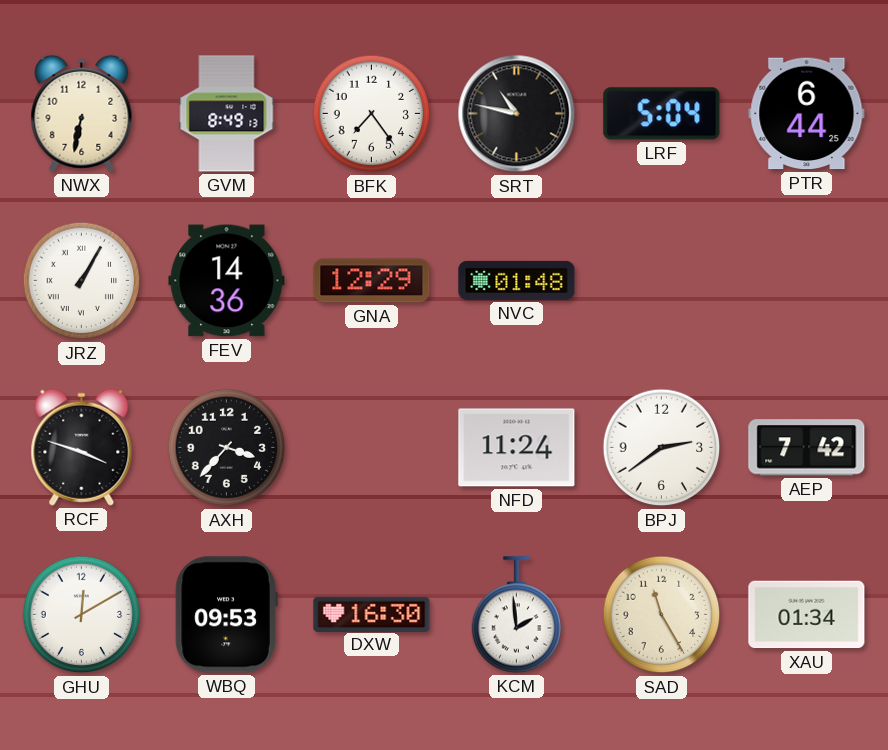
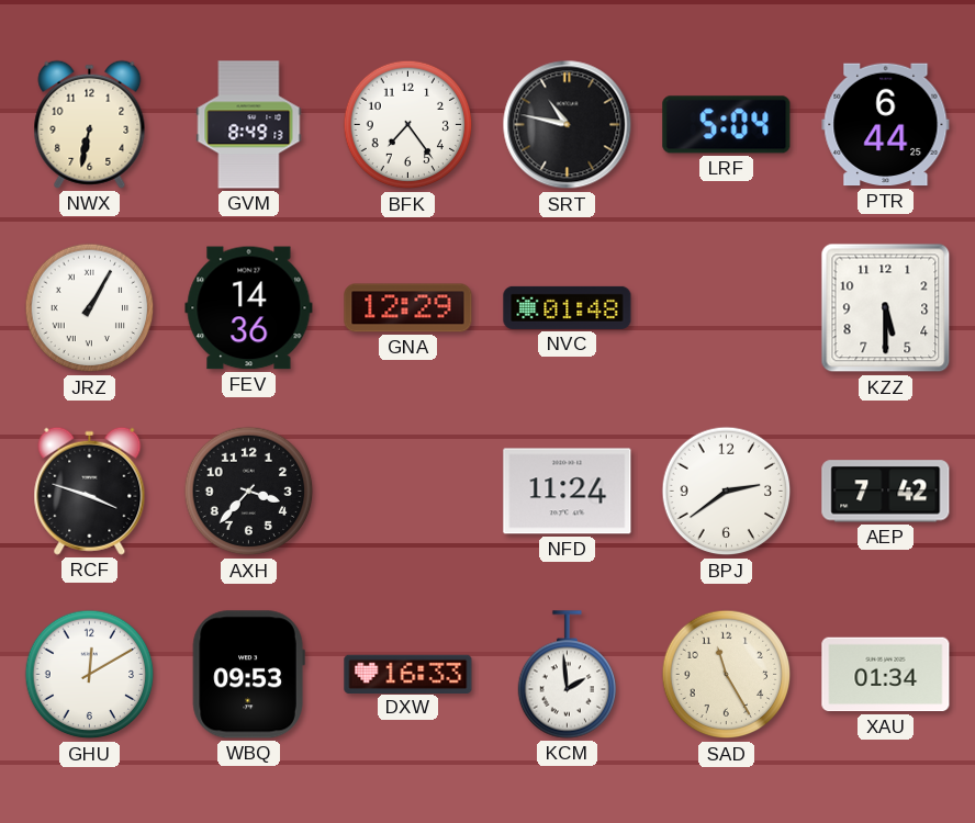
KZZ: none -> 5:30
DXW: 16:30 -> 16:33
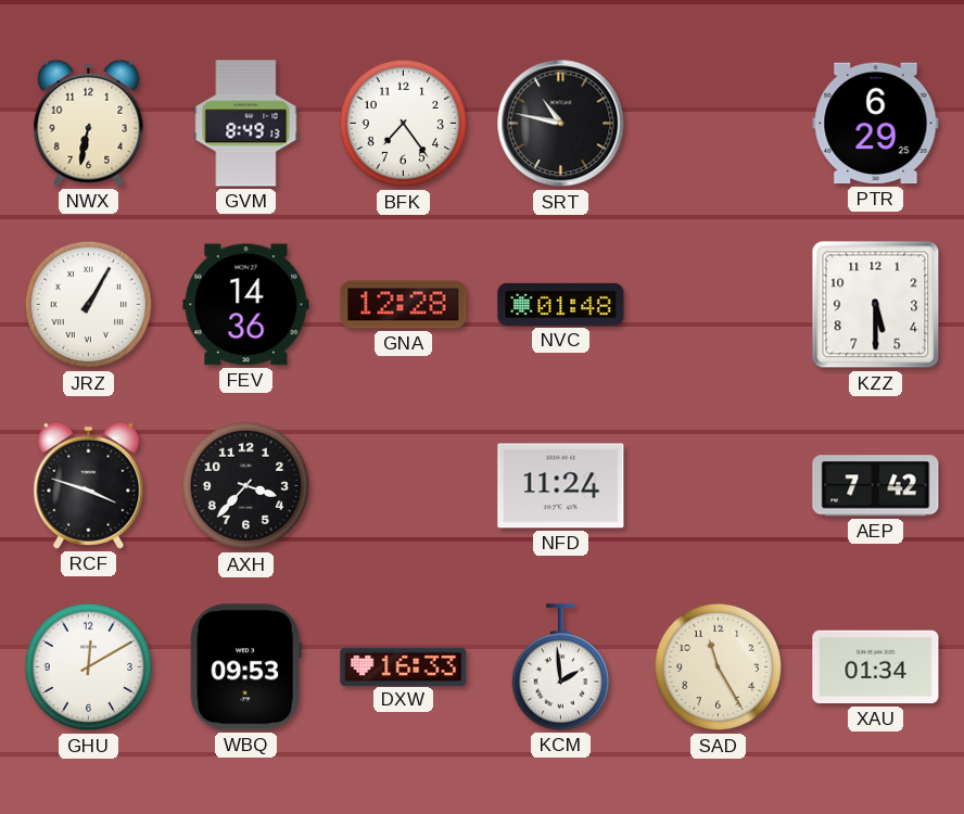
LRF: 5:04 -> none
PTR: 6:44 -> 6:29
GNA: 12:29 -> 12:28
BPJ: 2:39 -> none
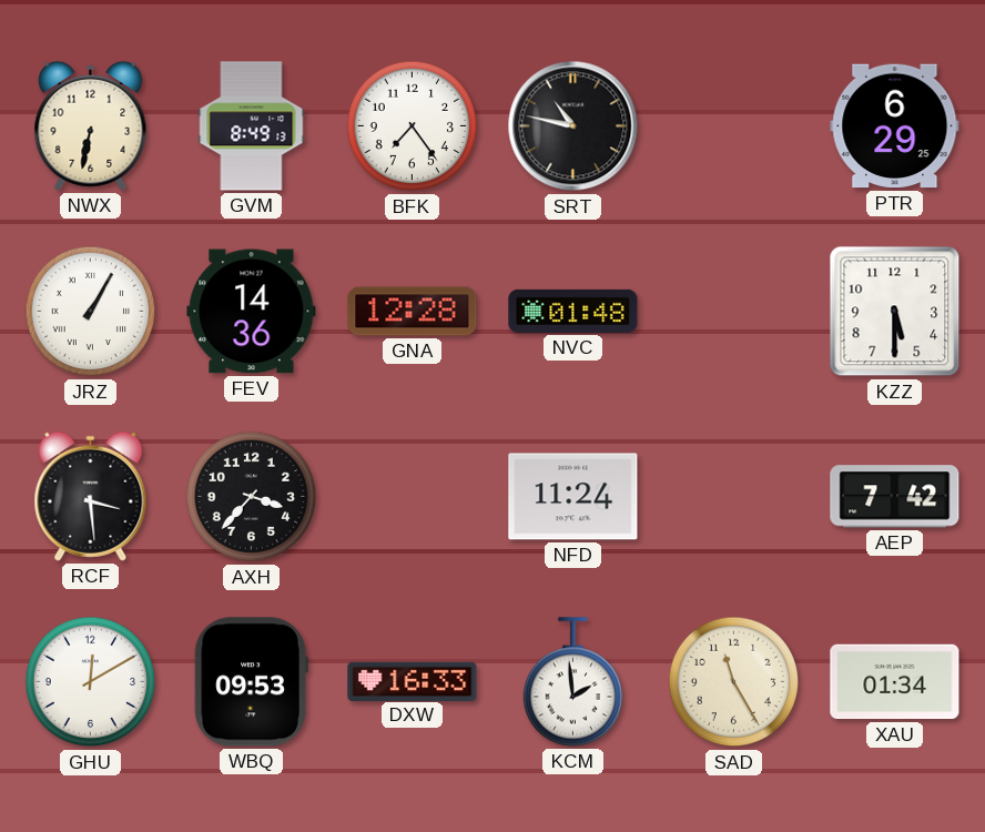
RCF: 3:48 -> 3:29
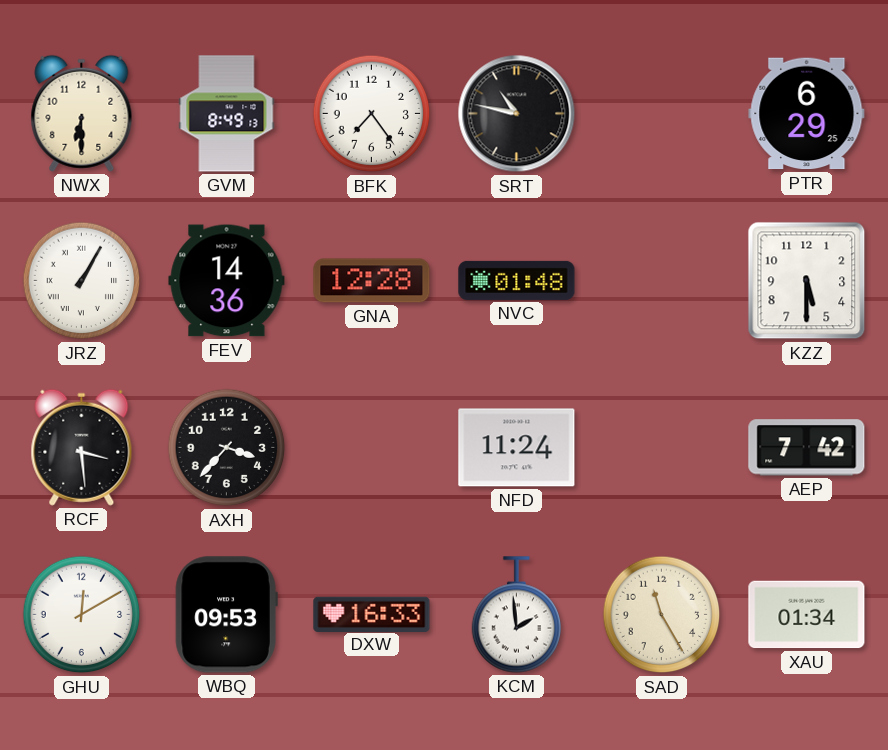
NWX: 6:32 -> 6:30
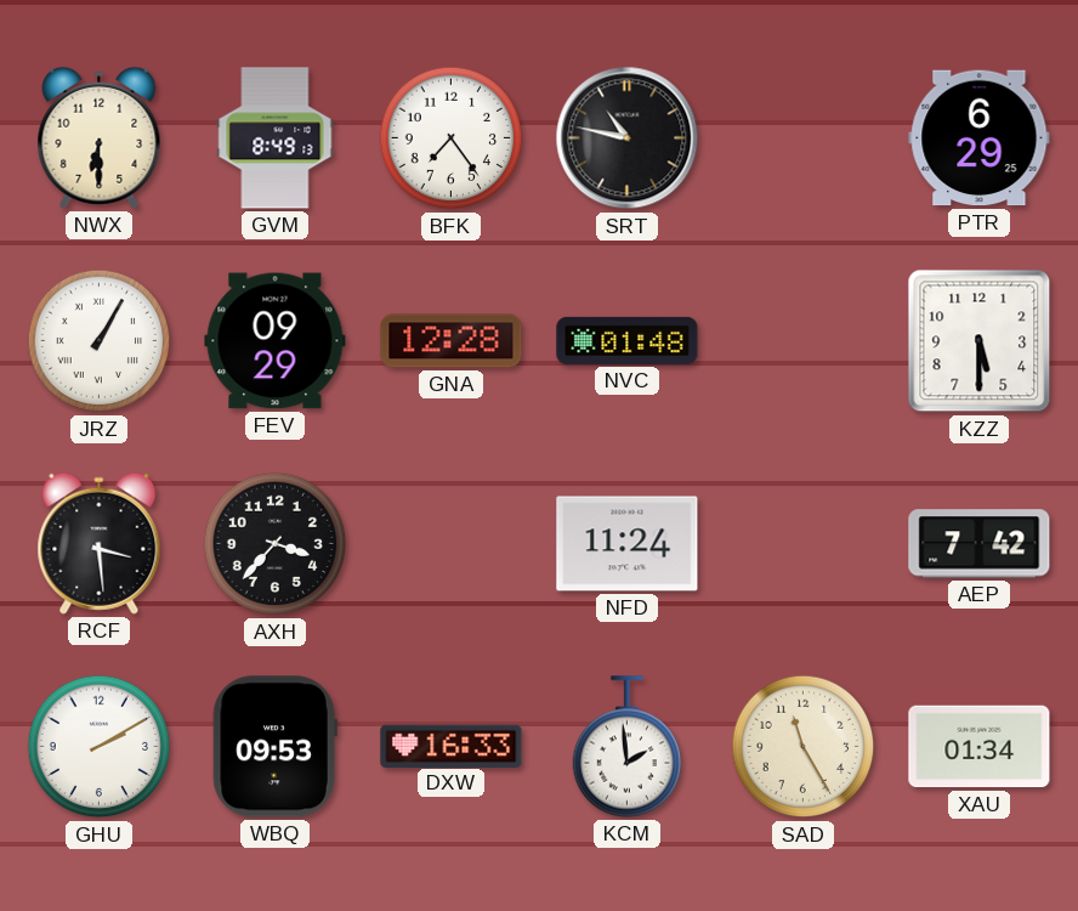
FEV: 14:36 -> 09:29
GHU: 12:10 -> 2:10
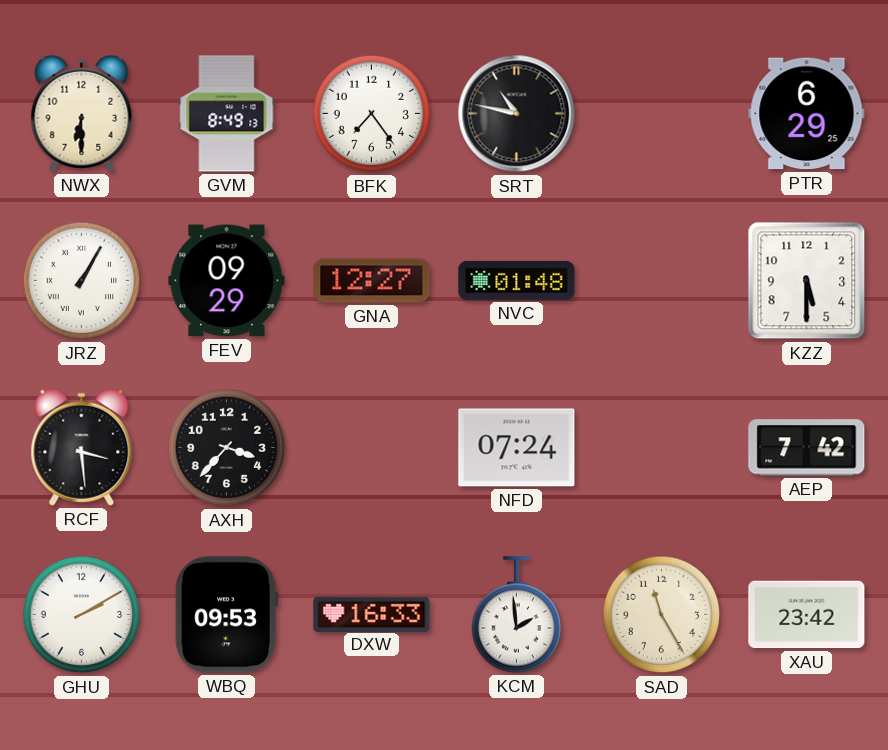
GNA: 12:28 -> 12:27
NFD: 11:24 -> 07:24
XAU: 01:34 -> 23:42
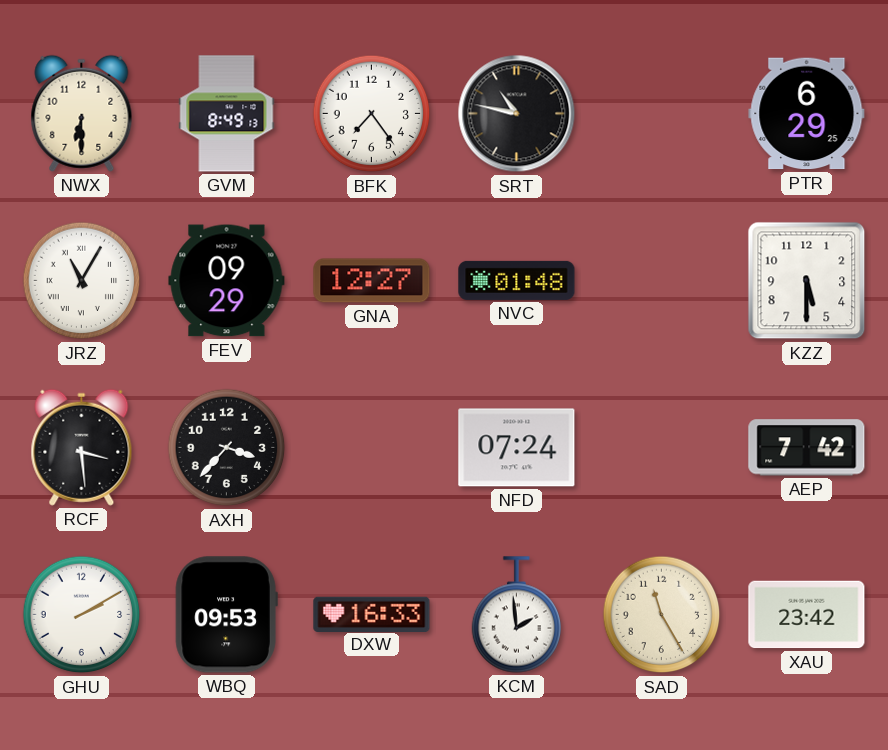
JRZ: 1:05 -> 11:05
